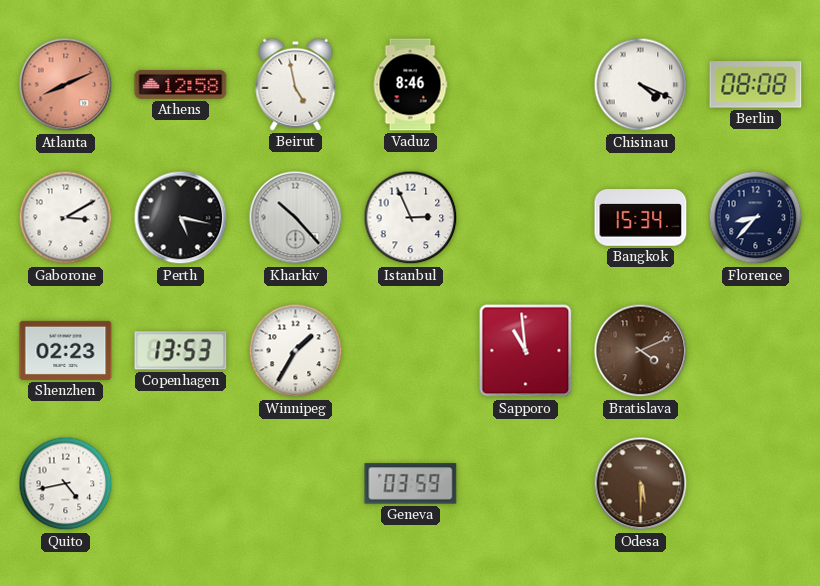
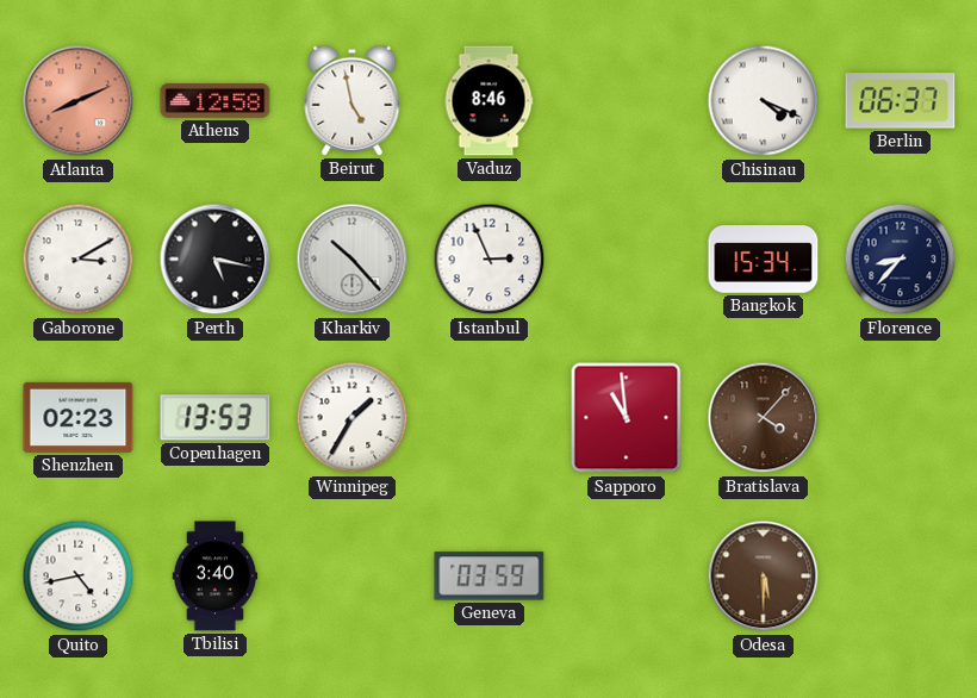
Berlin: 08:08 -> 06:37
Bratislava: 4:11 -> 4:07
Tbilisi: none -> 3:40
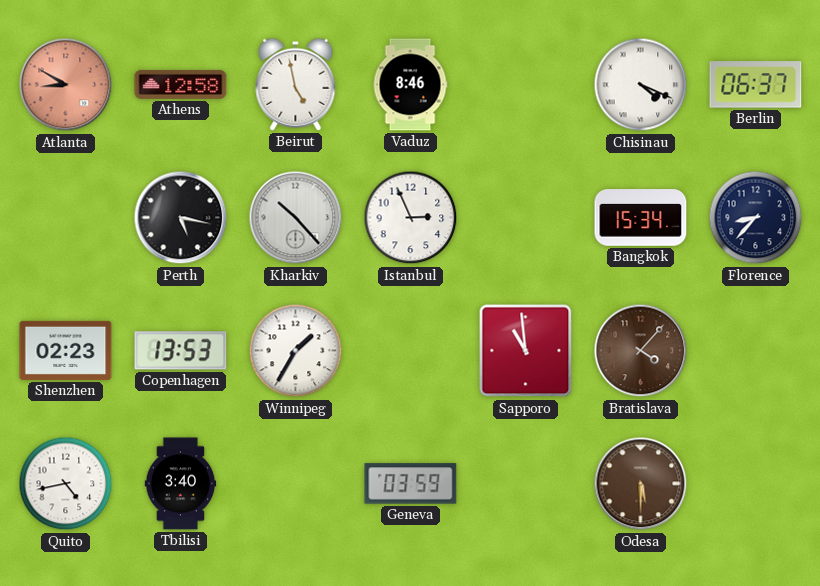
Atlanta: 8:11 -> 8:50
Gaborone: 3:10 -> none
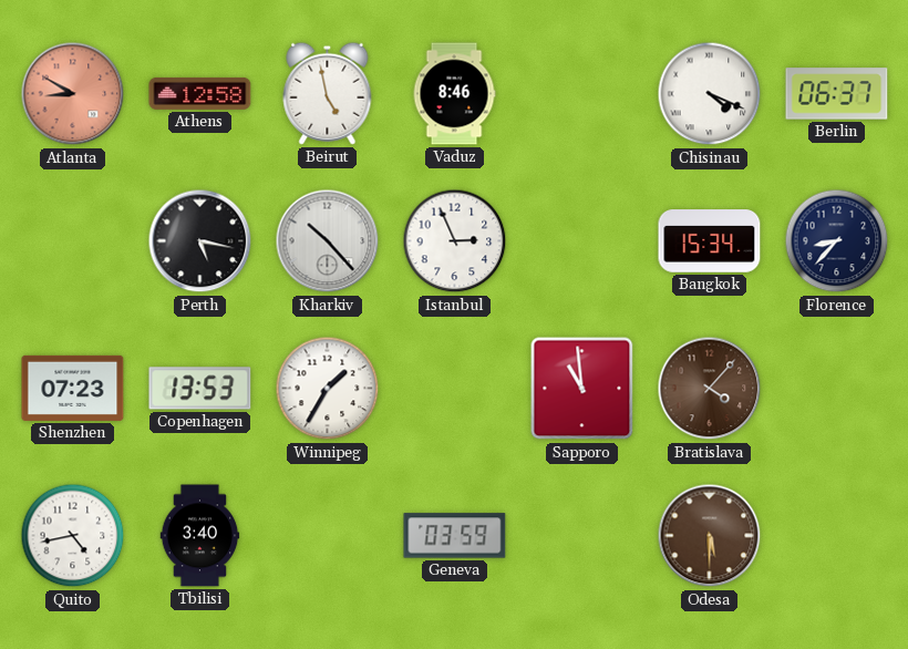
Shenzhen: 02:23 -> 07:23
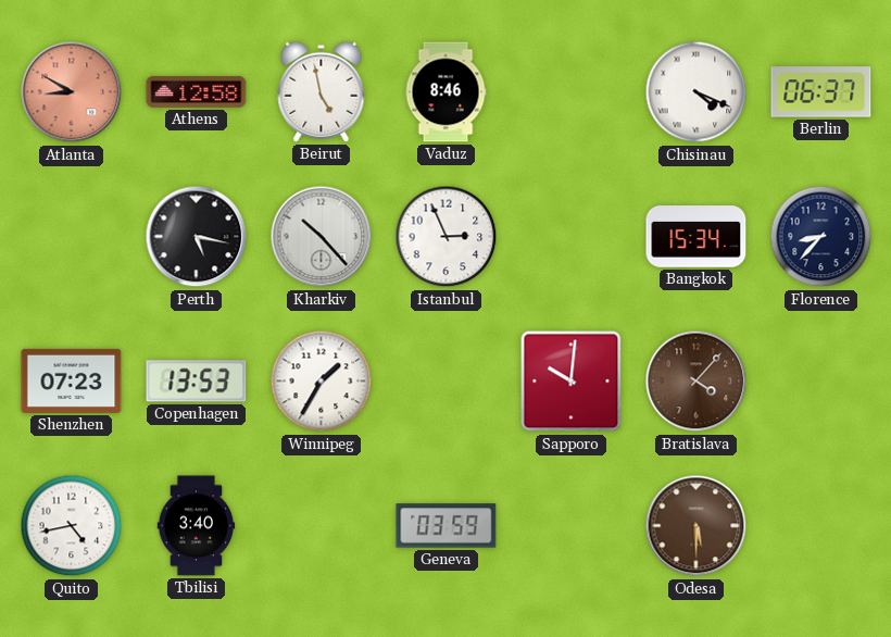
Sapporo: 10:59 -> 10:01
